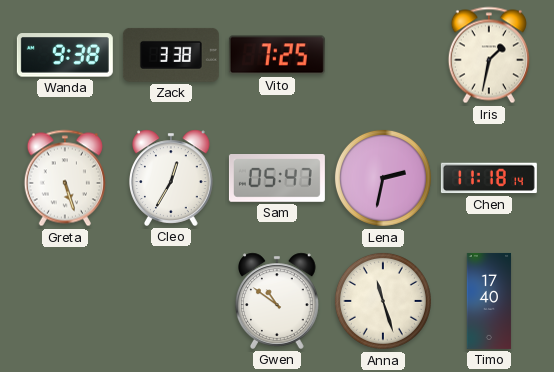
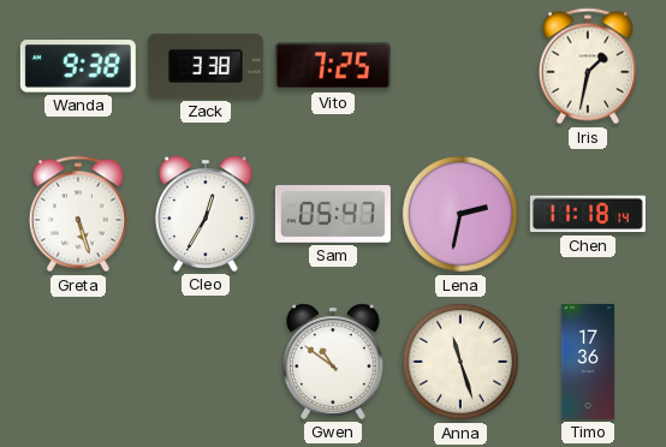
Timo: 17:40 -> 17:36
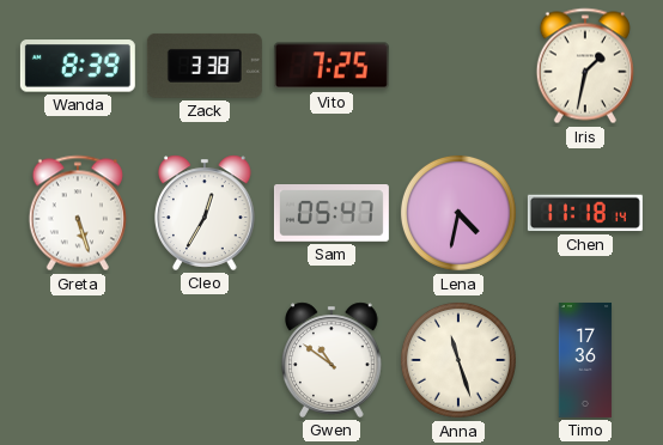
Wanda: 9:38 -> 8:39
Lena: 2:32 -> 4:32
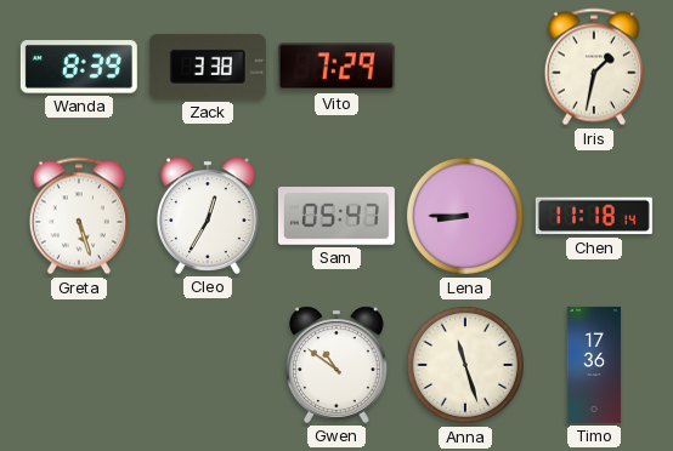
Vito: 7:25 -> 7:29
Lena: 4:32 -> 8:45
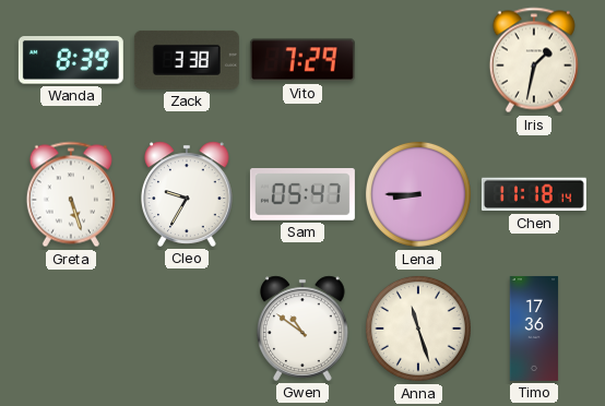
Cleo: 12:35 -> 9:35
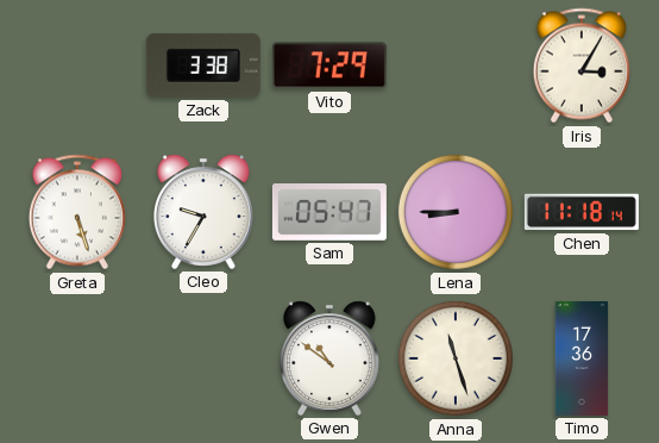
Wanda: 8:39 -> none
Iris: 1:32 -> 3:05
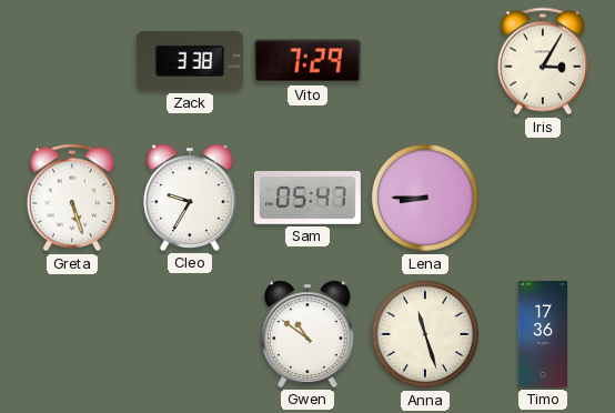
Chen: 11:18 -> none
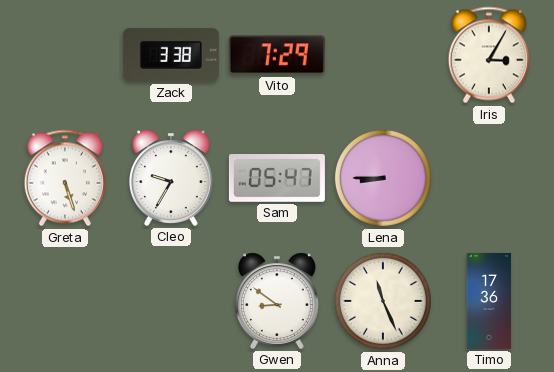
Gwen: 10:51 -> 8:51
Anna: 11:27 -> 11:26
